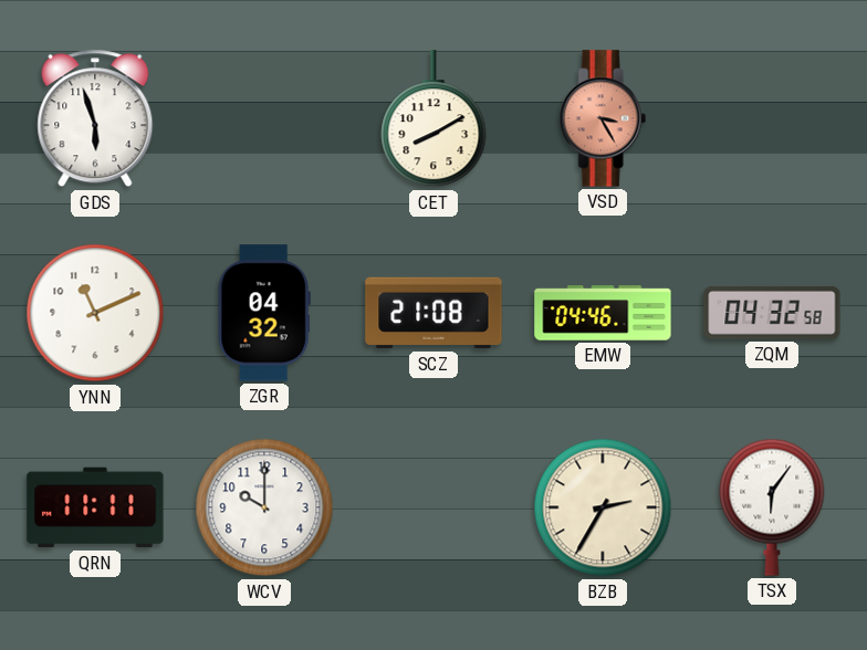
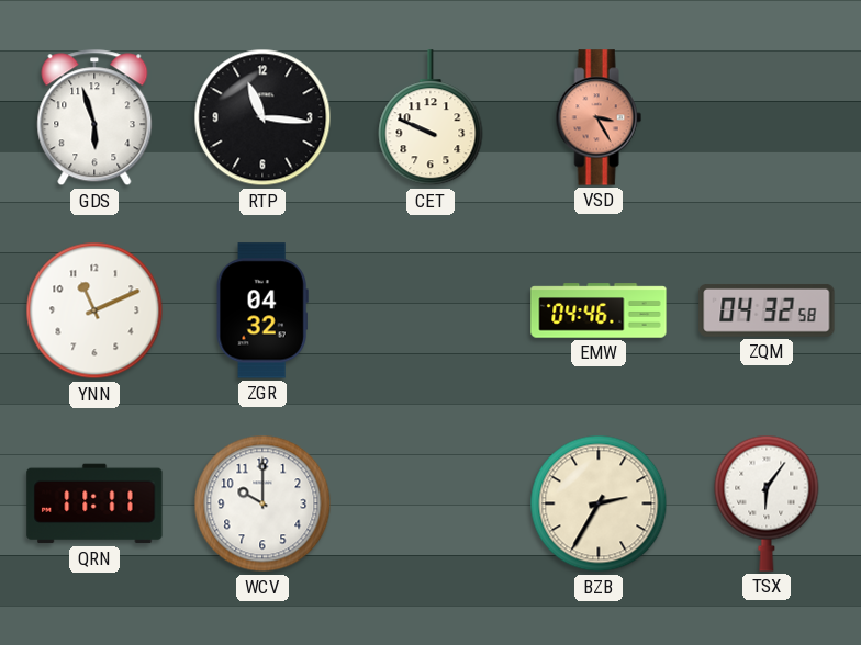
RTP: none -> 11:16
CET: 8:10 -> 9:49
SCZ: 21:08 -> none
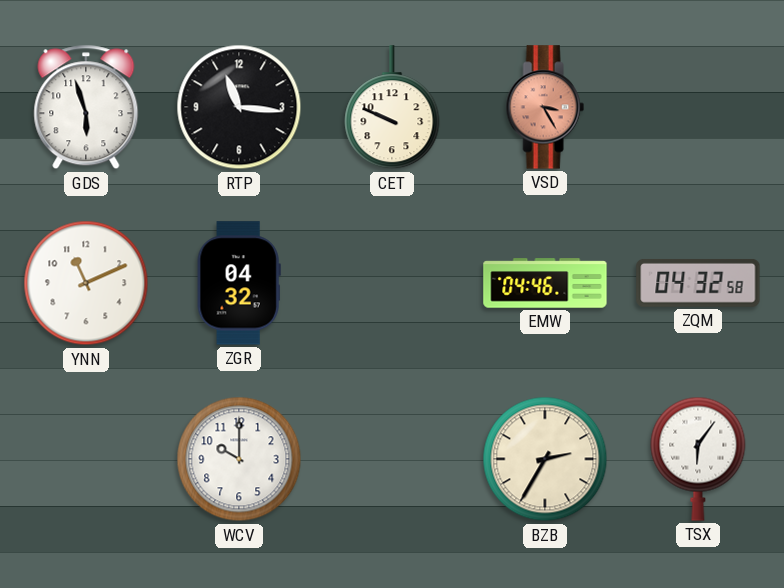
QRN: 11:11 -> none
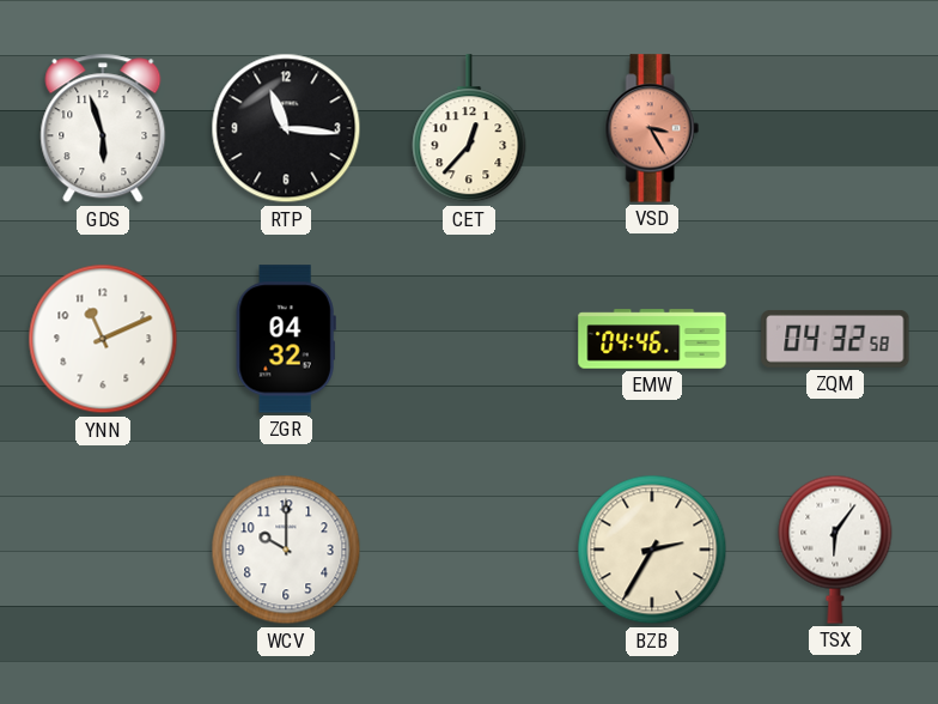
CET: 9:49 -> 12:37
